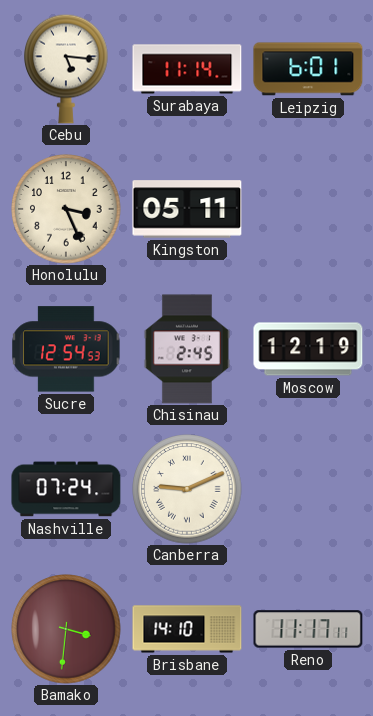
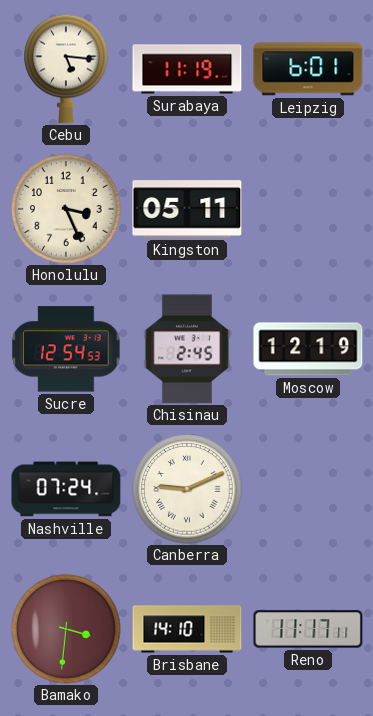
Surabaya: 11:14 -> 11:19
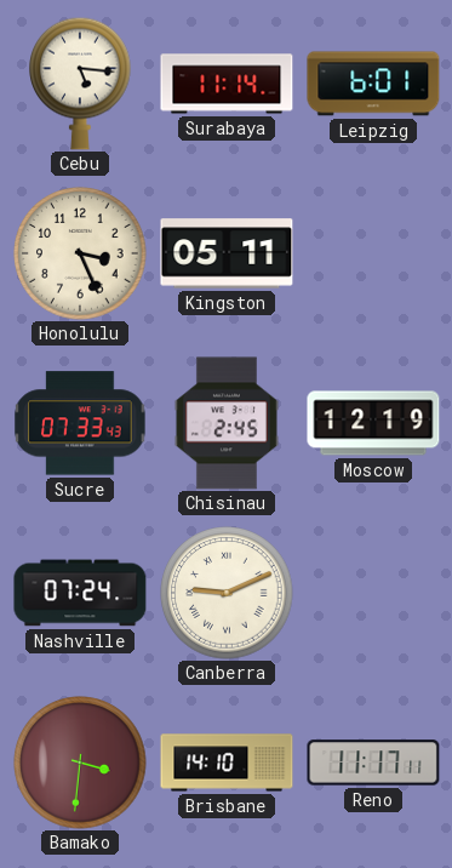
Surabaya: 11:19 -> 11:14
Sucre: 12:54 -> 07:33
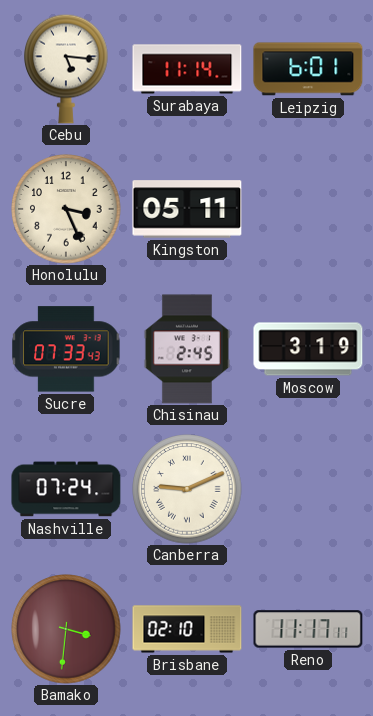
Moscow: 12:19 -> 3:19
Brisbane: 14:10 -> 02:10
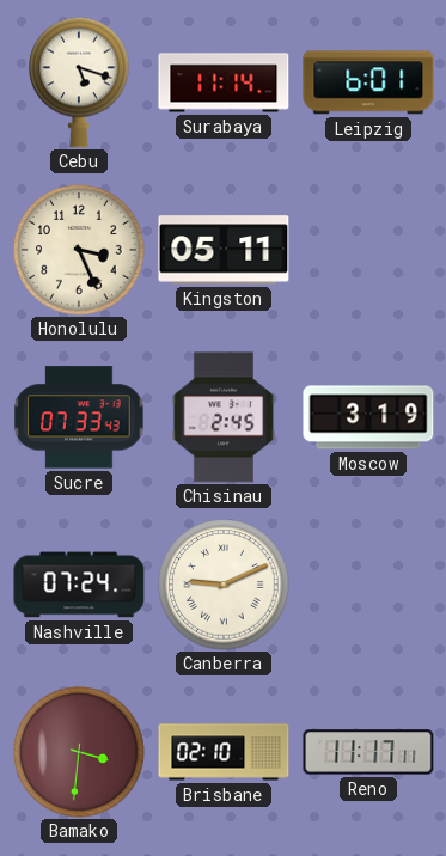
Cebu: 5:16 -> 5:18
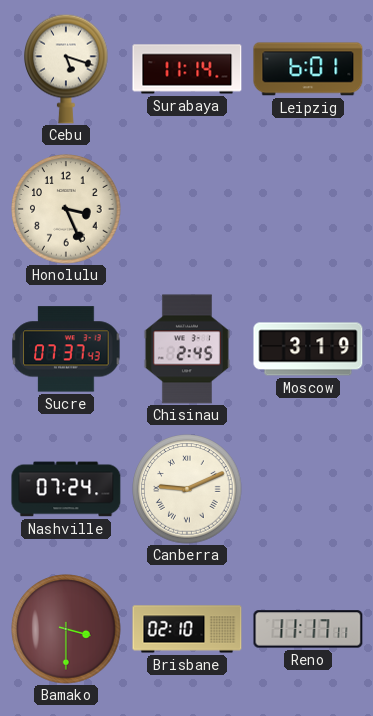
Kingston: 05:11 -> none
Sucre: 07:33 -> 07:37
Bamako: 3:31 -> 3:30
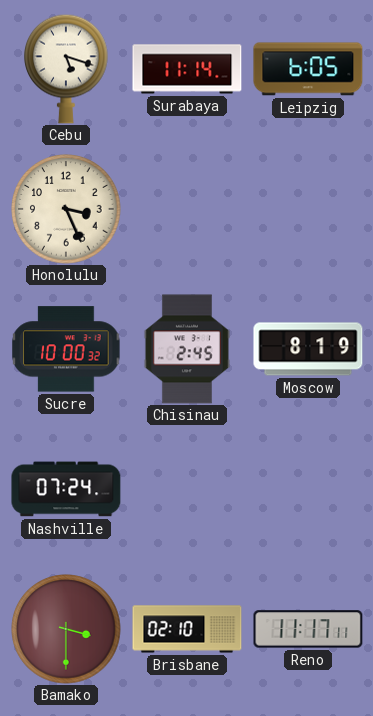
Leipzig: 6:01 -> 6:05
Sucre: 07:37 -> 10:00
Moscow: 3:19 -> 8:19
Canberra: 9:11 -> none
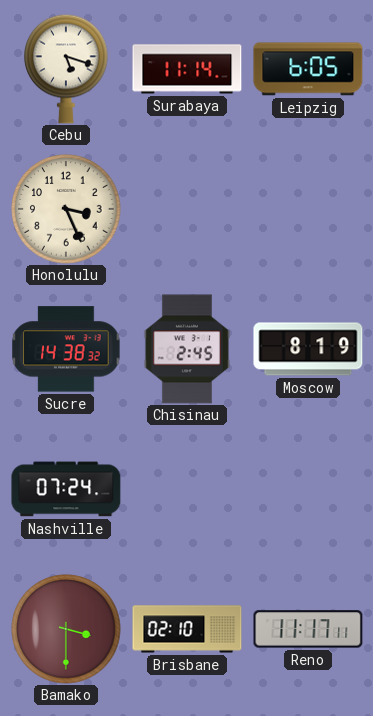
Sucre: 10:00 -> 14:38
